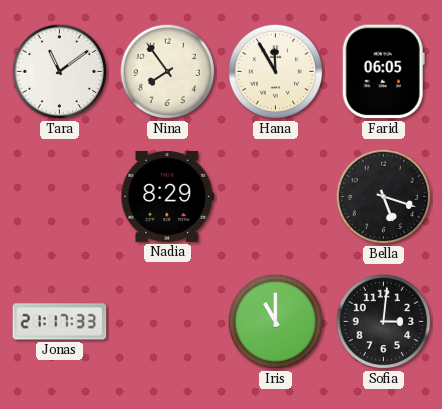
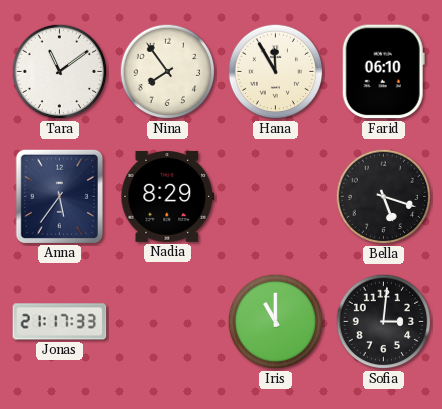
Farid: 06:05 -> 06:10
Anna: none -> 5:36
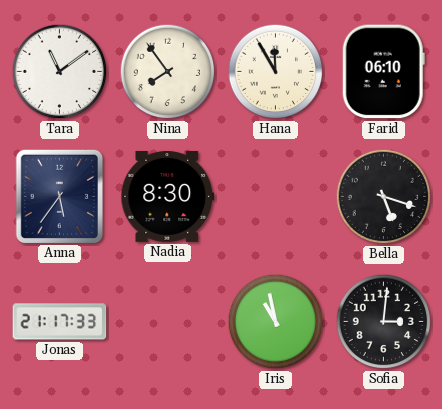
Nadia: 8:29 -> 8:30
Iris: 11:00 -> 10:58
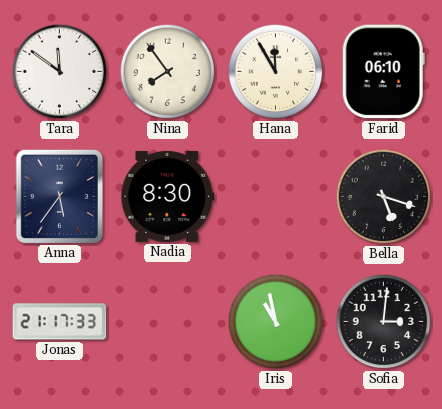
Tara: 11:09 -> 11:51
